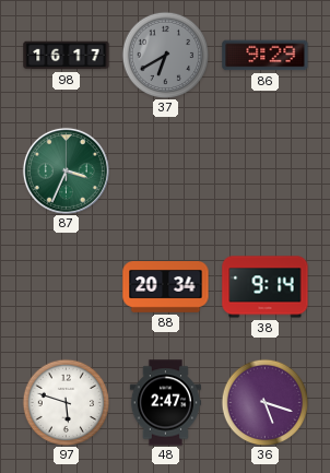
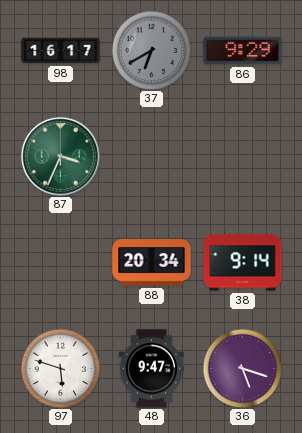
48: 2:47 -> 9:47
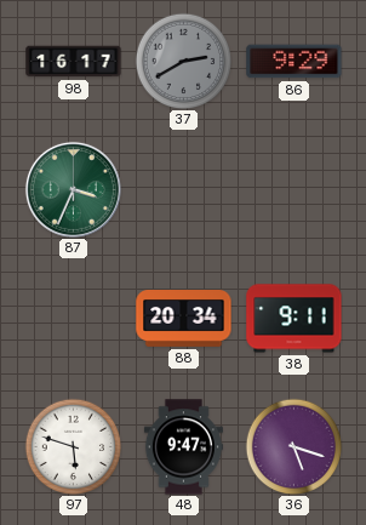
37: 6:40 -> 2:40
38: 9:14 -> 9:11
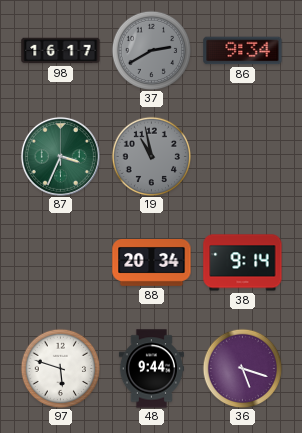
86: 9:29 -> 9:34
19: none -> 10:58
38: 9:11 -> 9:14
48: 9:47 -> 9:44
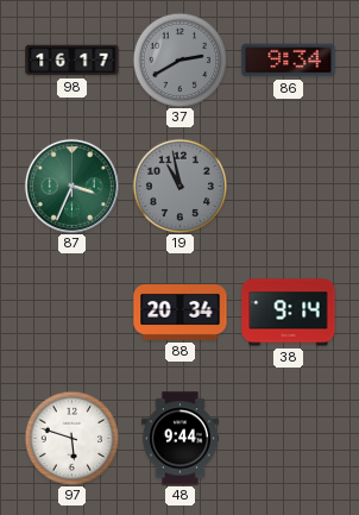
36: 5:18 -> none
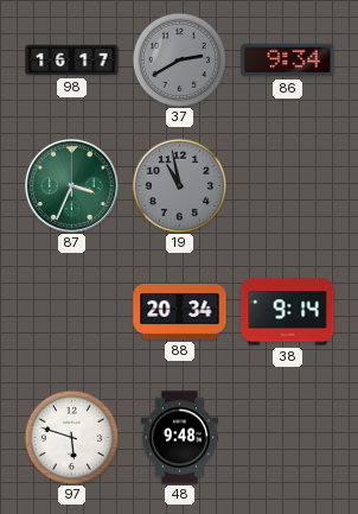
48: 9:44 -> 9:48
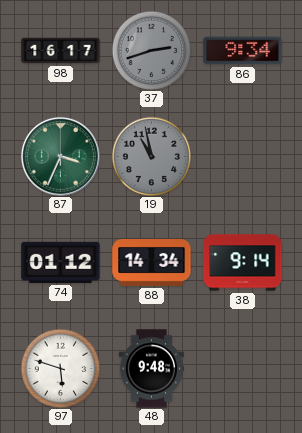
37: 2:40 -> 2:42
74: none -> 01:12
88: 20:34 -> 14:34
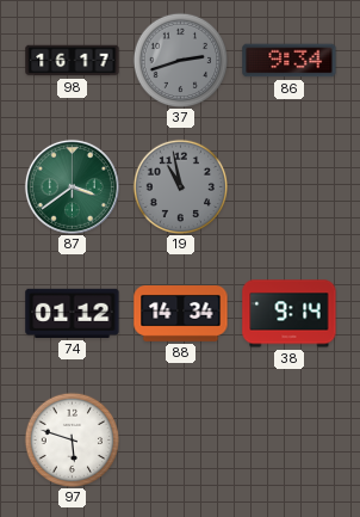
87: 3:34 -> 3:39
48: 9:48 -> none
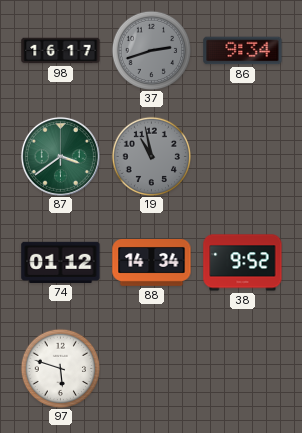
38: 9:14 -> 9:52
